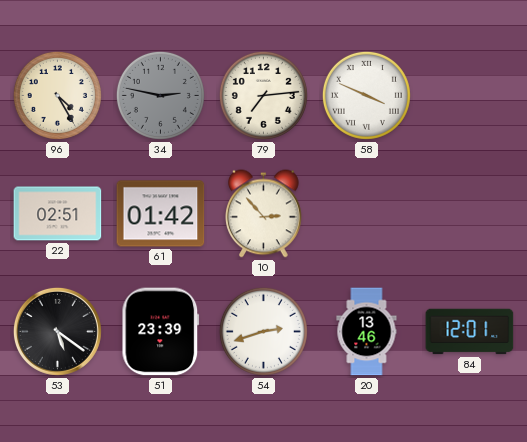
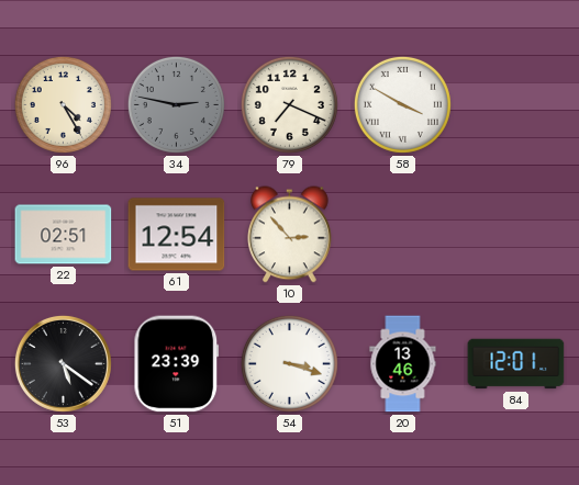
79: 7:14 -> 7:19
58: 3:49 -> 3:50
61: 01:42 -> 12:54
54: 2:42 -> 3:18
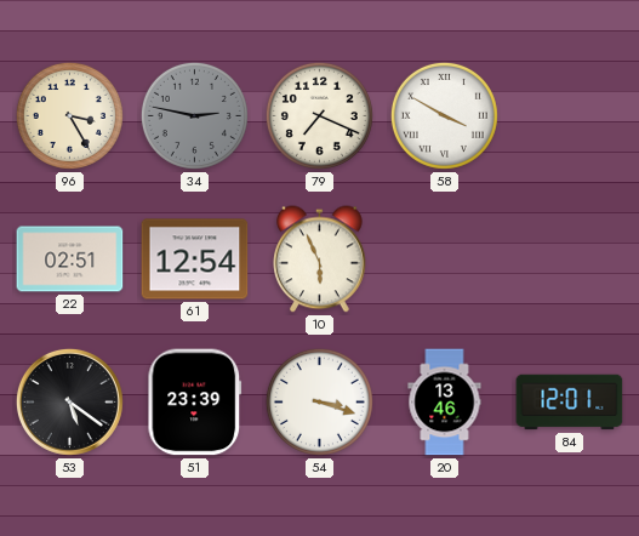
96: 4:25 -> 3:25
10: 2:53 -> 5:56
